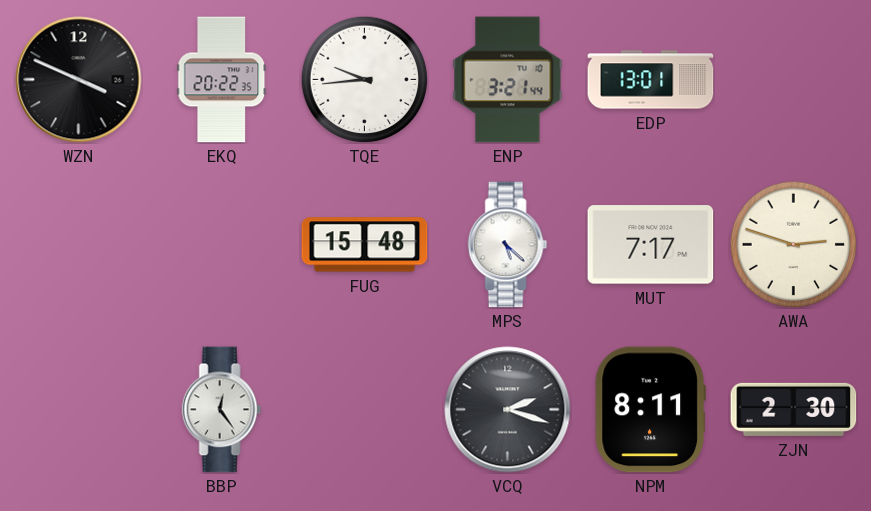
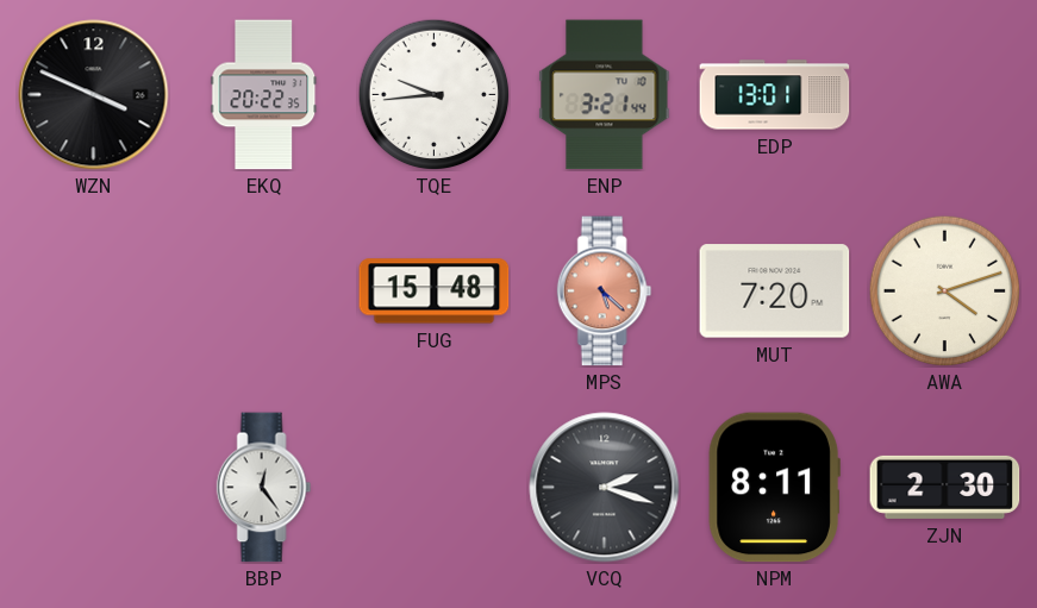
MPS dial: white -> salmon
MUT: 7:17 -> 7:20
AWA: 2:48 -> 4:12
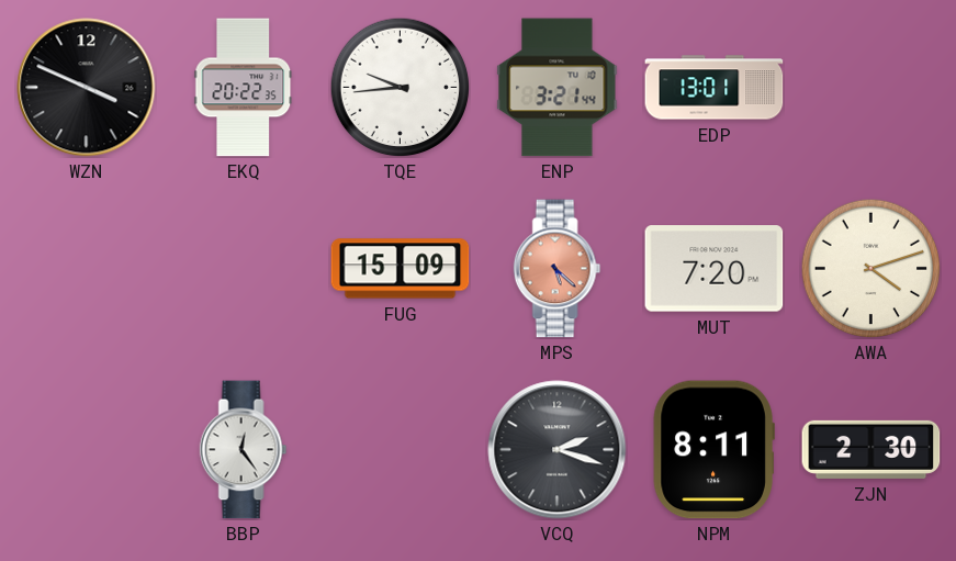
FUG: 15:48 -> 15:09
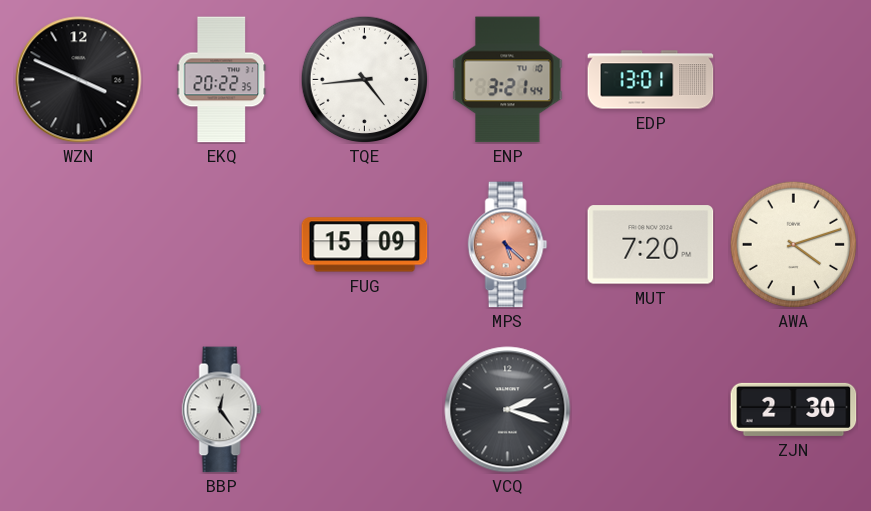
TQE: 9:44 -> 4:44
NPM: 8:11 -> none
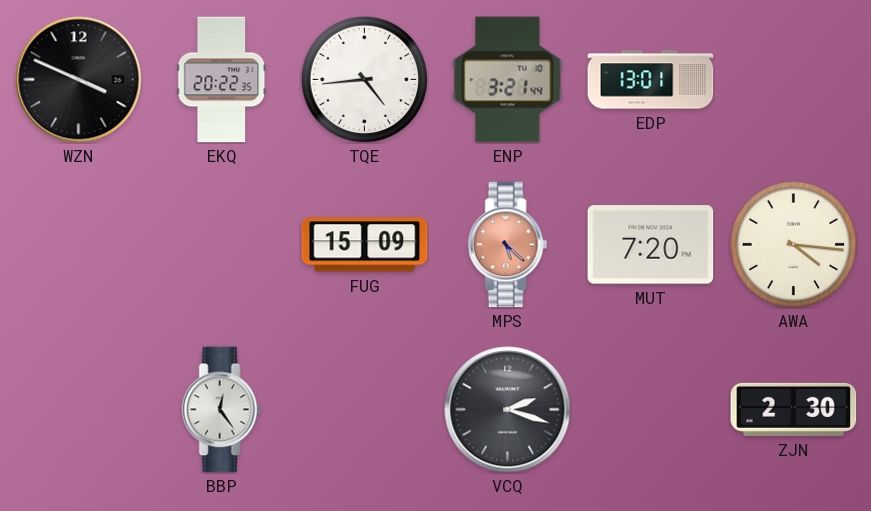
AWA: 4:12 -> 4:16
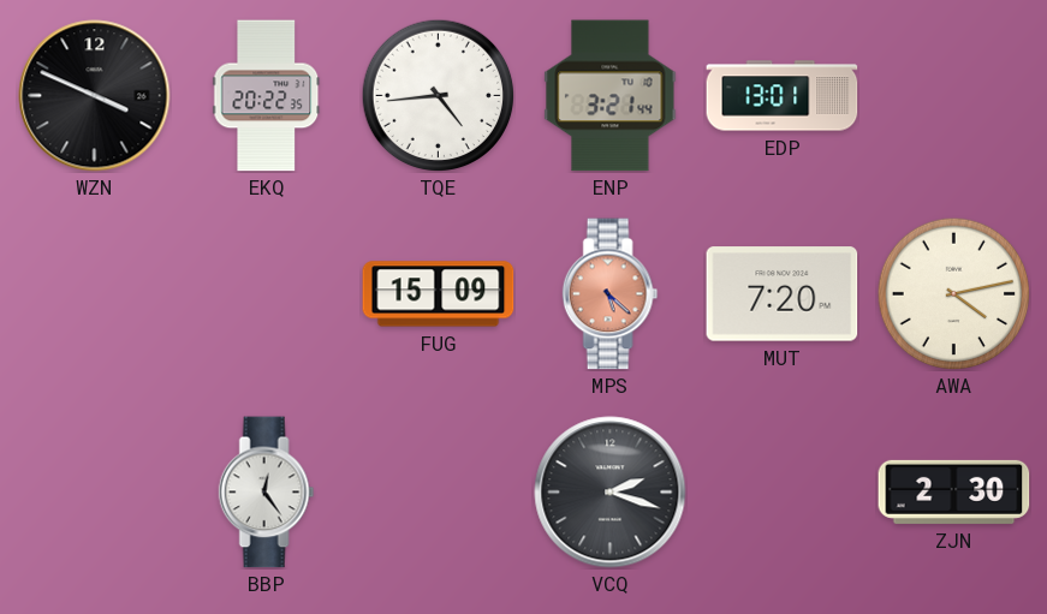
AWA: 4:16 -> 4:13
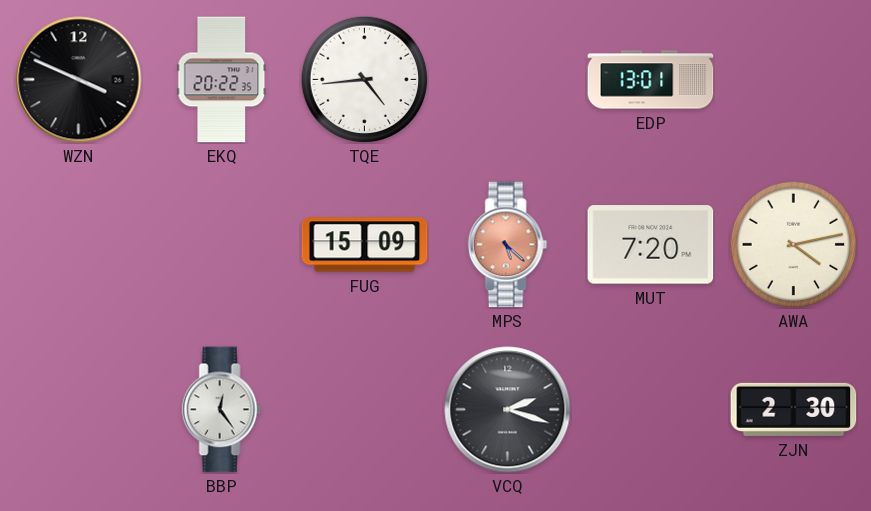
ENP: 3:21 -> none
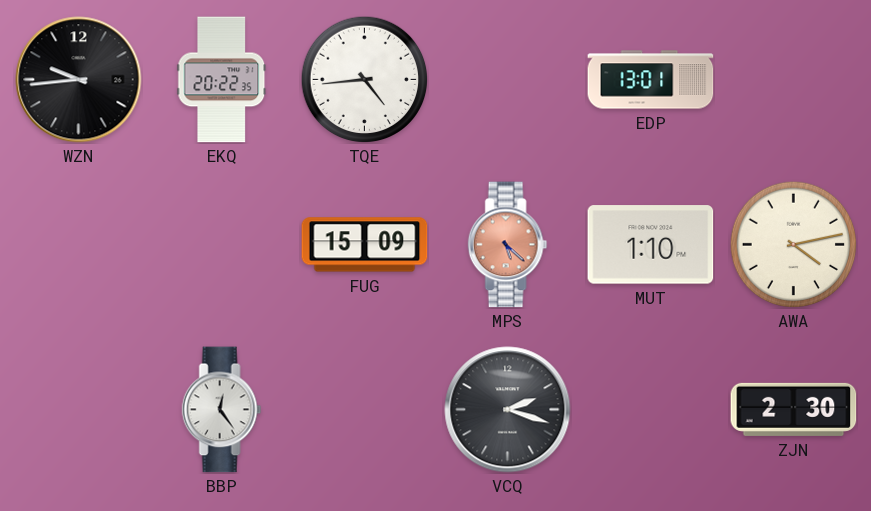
WZN: 3:49 -> 9:44
MUT: 7:20 -> 1:10
